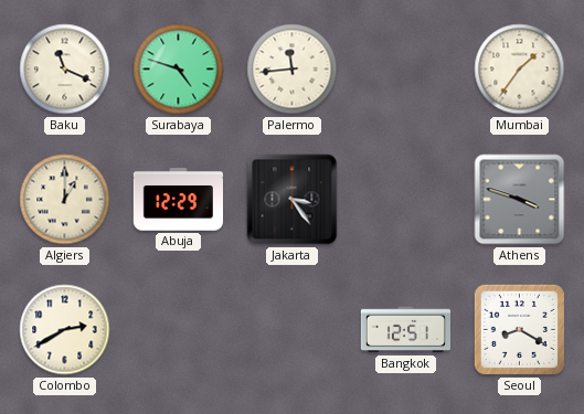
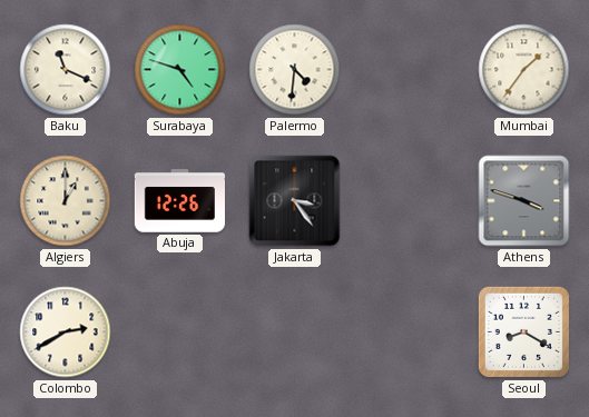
Palermo: 11:44 -> 4:31
Abuja: 12:29 -> 12:26
Bangkok: 12:51 -> none
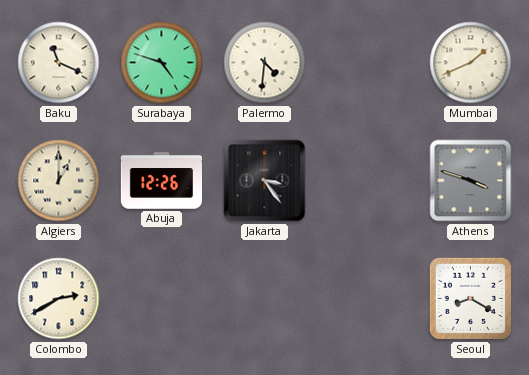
Mumbai: 1:36 -> 1:41
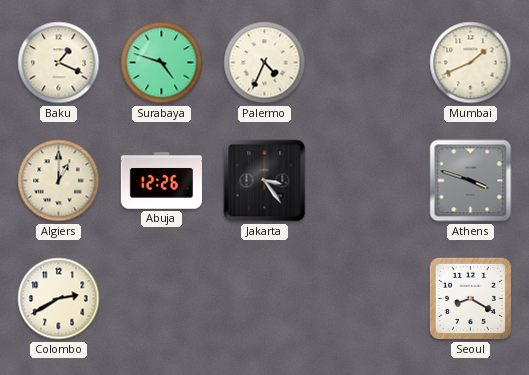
Baku: 11:19 -> 1:19
Palermo: 4:31 -> 4:34
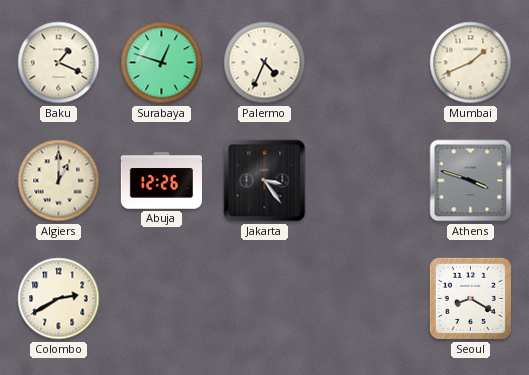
Surabaya: 4:48 -> 12:48
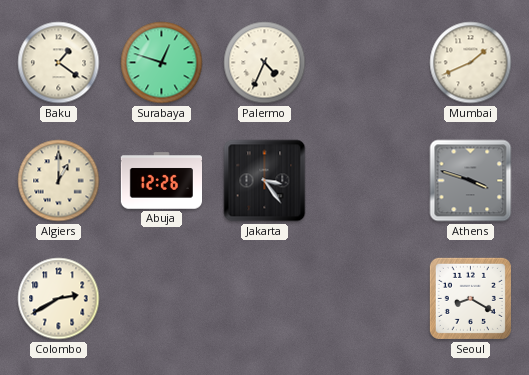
Baku: 1:19 -> 1:21
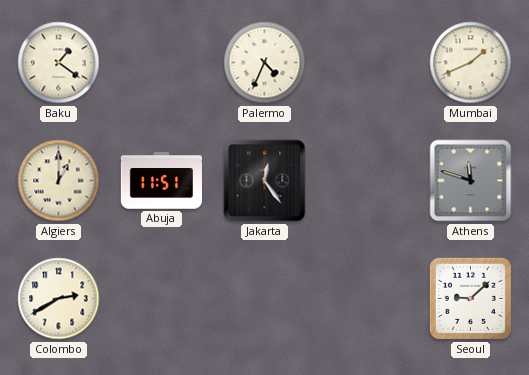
Surabaya: 12:48 -> none
Abuja: 12:26 -> 11:51
Jakarta: 3:24 -> 12:24
Athens: 3:48 -> 11:48
Seoul: 8:20 -> 9:08
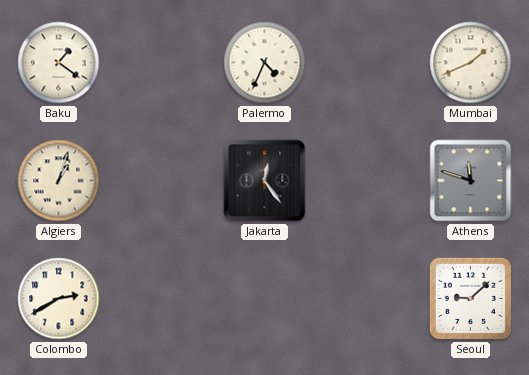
Algiers: 1:00 -> 1:03
Abuja: 11:51 -> none
